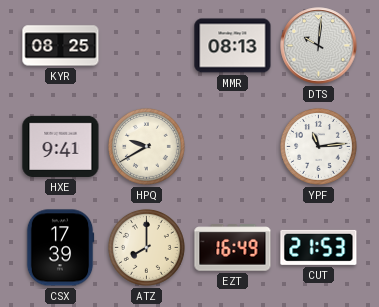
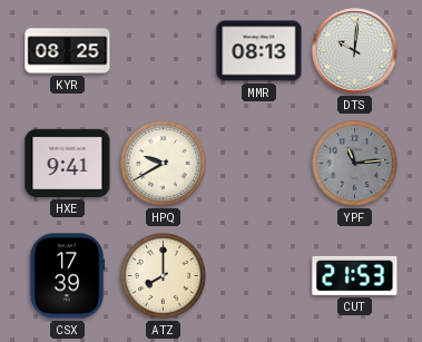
YPF dial: white -> grey
EZT: 16:49 -> none
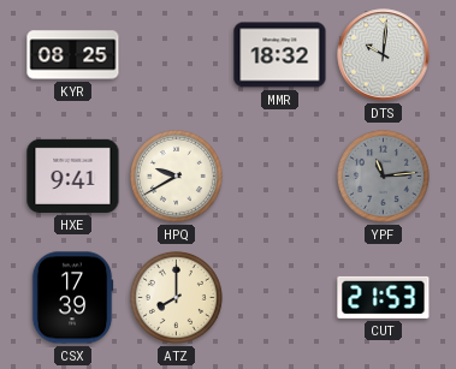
MMR: 08:13 -> 18:32
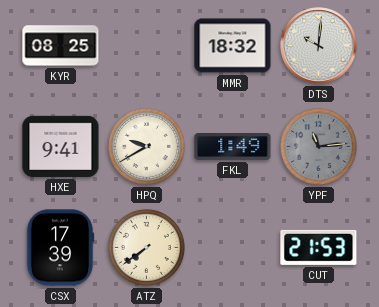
FKL: none -> 1:49
ATZ: 8:00 -> 7:39
